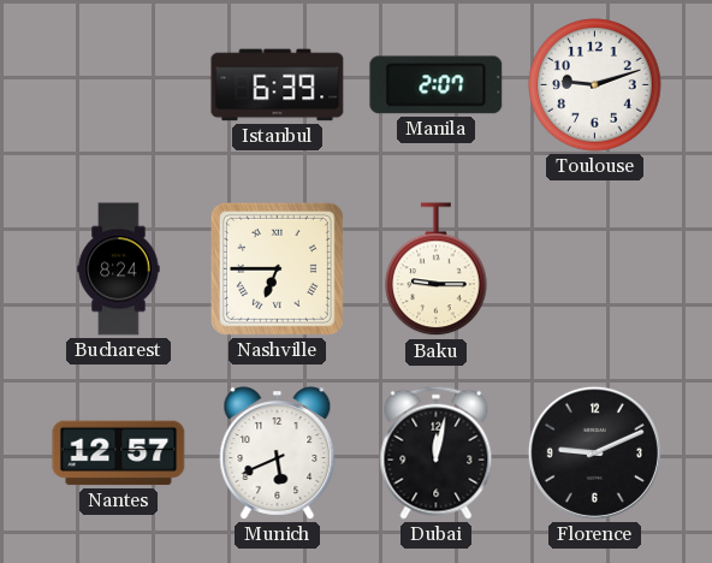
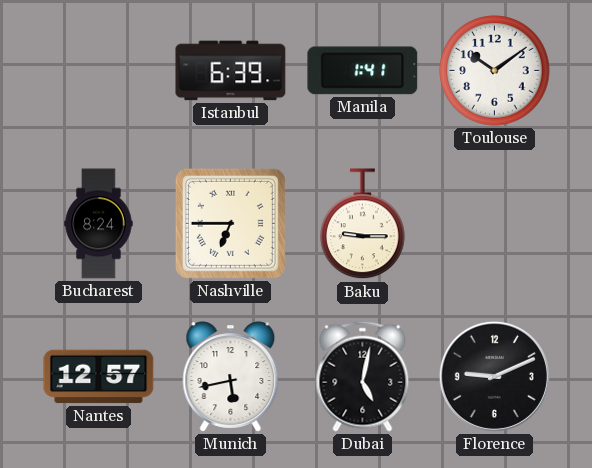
Manila: 2:07 -> 1:41
Toulouse: 9:12 -> 10:09
Munich: 5:41 -> 5:43
Dubai: 12:02 -> 5:02
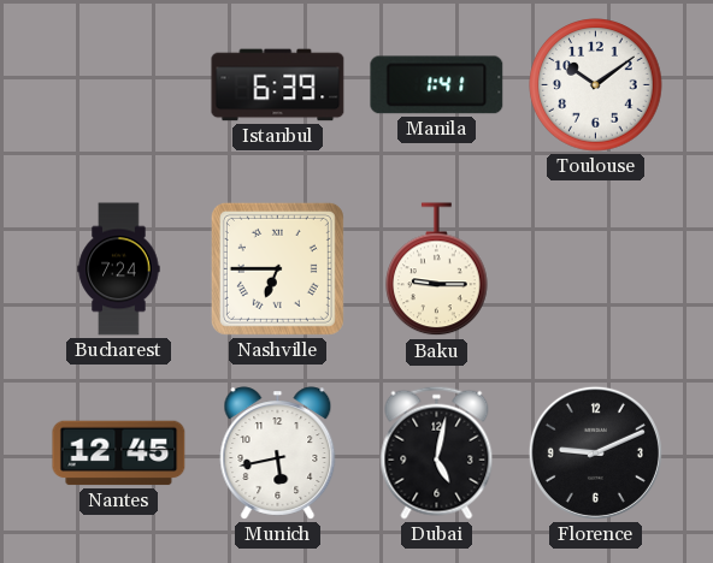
Bucharest: 8:24 -> 7:24
Nantes: 12:57 -> 12:45
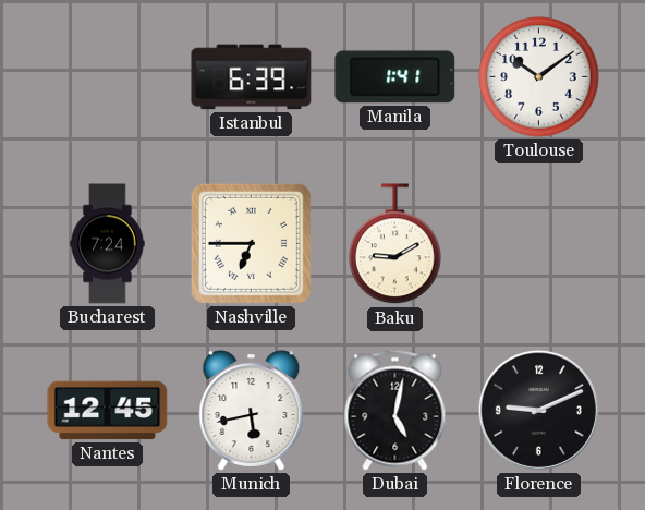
Baku: 9:15 -> 9:10
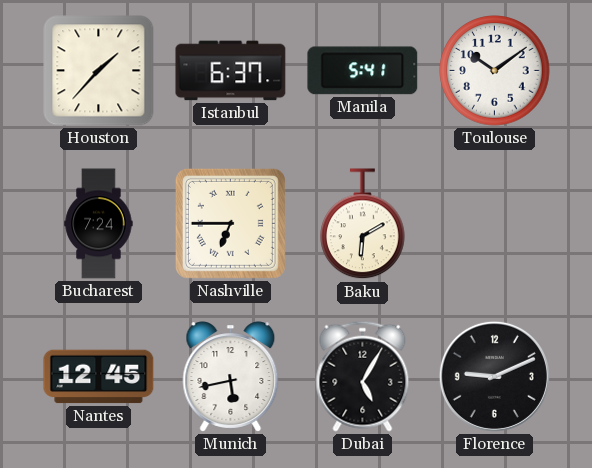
Houston: none -> 1:37
Istanbul: 6:39 -> 6:37
Manila: 1:41 -> 5:41
Baku: 9:10 -> 6:10
Dubai: 5:02 -> 5:05
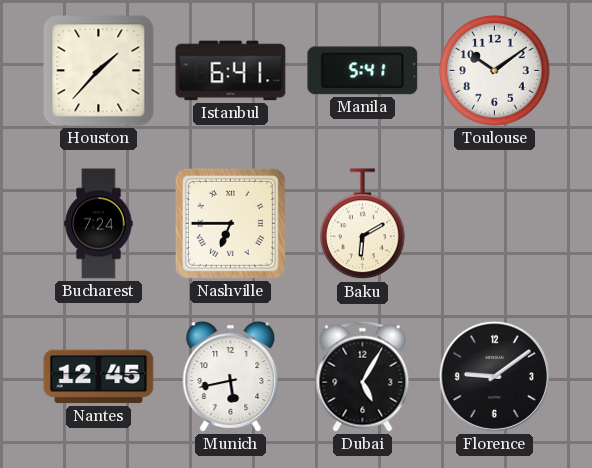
Istanbul: 6:37 -> 6:41
Florence: 9:11 -> 9:09
